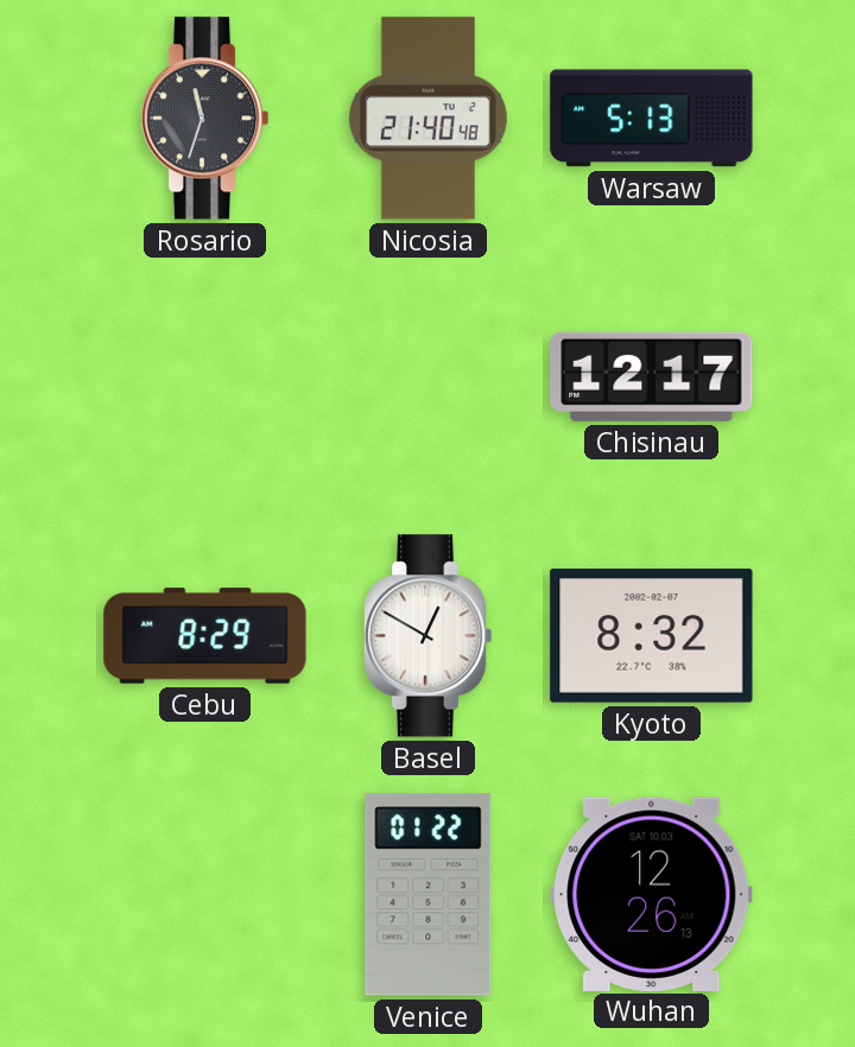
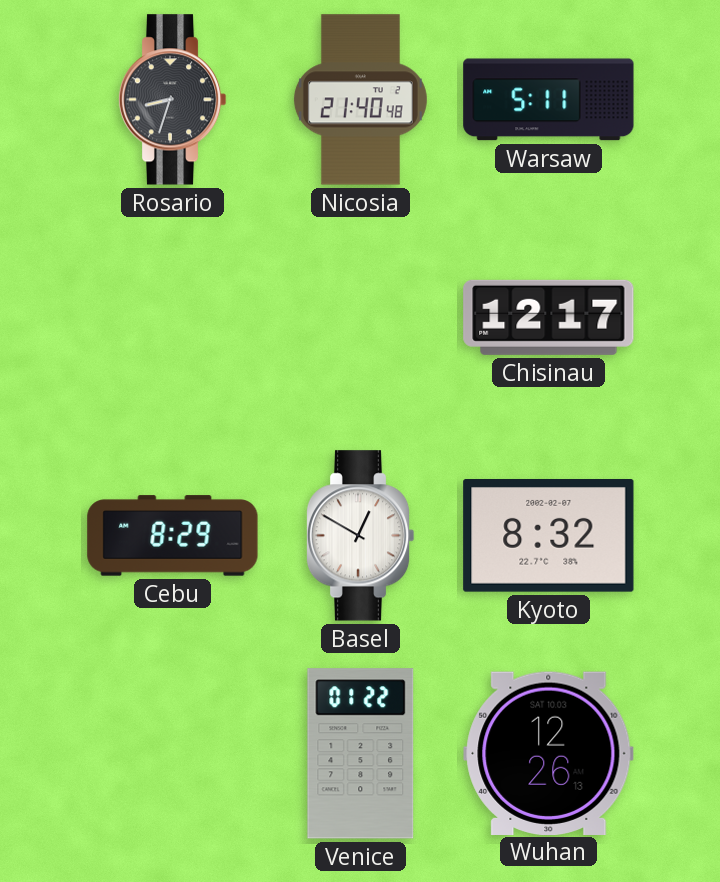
Rosario: 11:33 -> 8:33
Warsaw: 5:13 -> 5:11
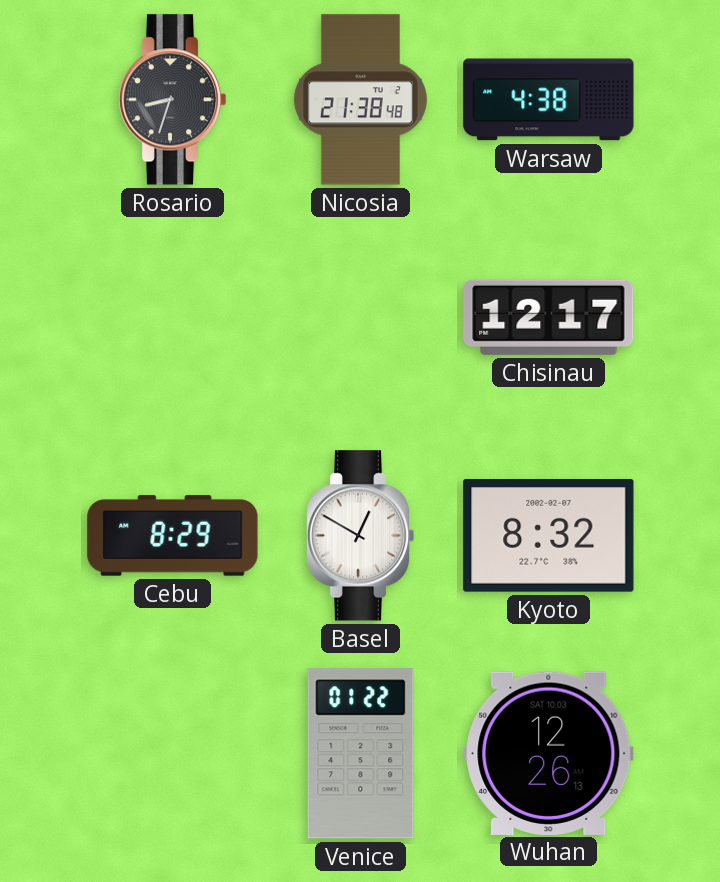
Nicosia: 21:40 -> 21:38
Warsaw: 5:11 -> 4:38
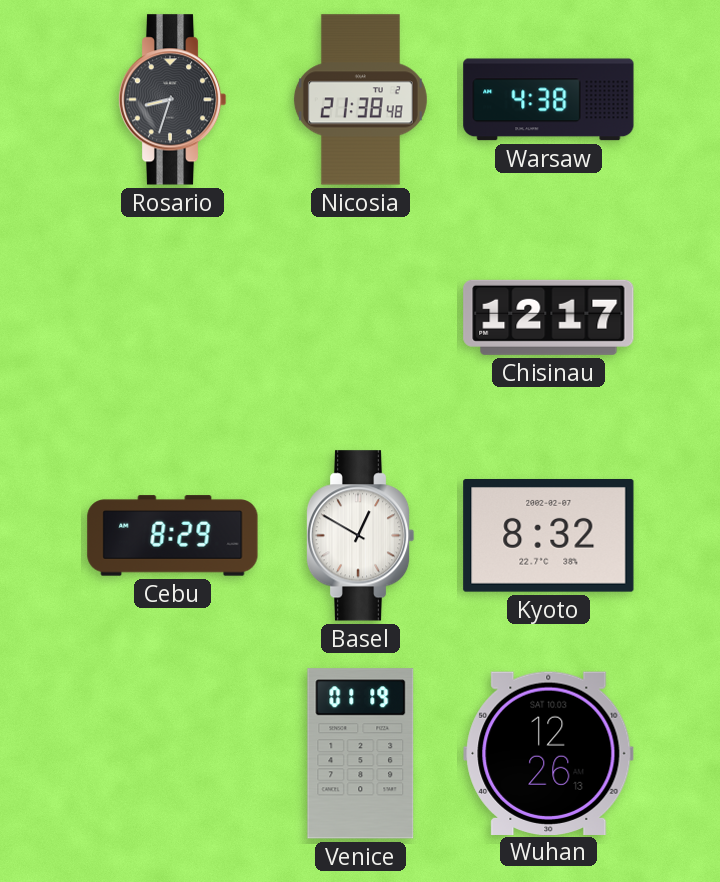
Venice: 01:22 -> 01:19
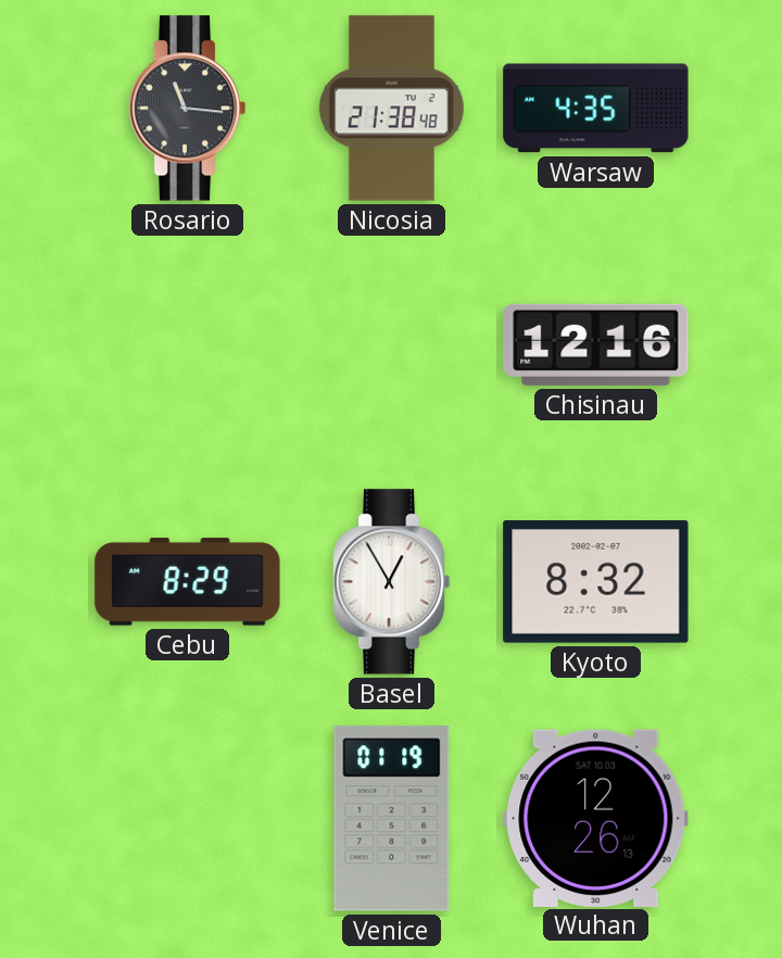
Rosario: 8:33 -> 11:16
Warsaw: 4:38 -> 4:35
Chisinau: 12:17 -> 12:16
Basel: 12:50 -> 12:55
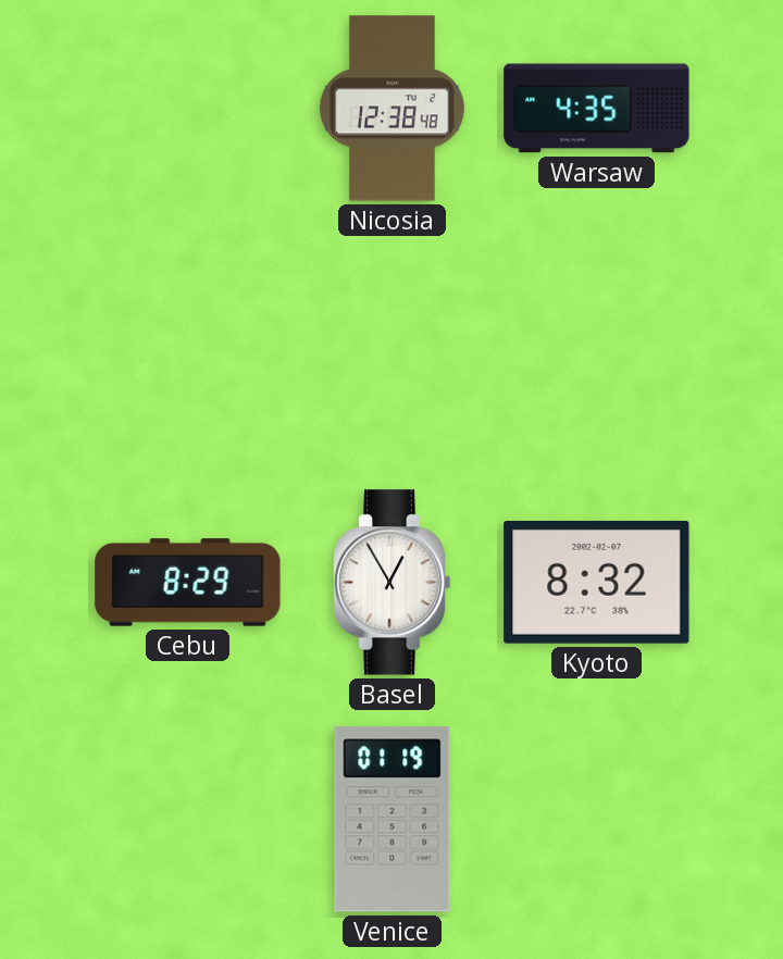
Rosario: 11:16 -> none
Nicosia: 21:38 -> 12:38
Chisinau: 12:16 -> none
Wuhan: 12:26 -> none
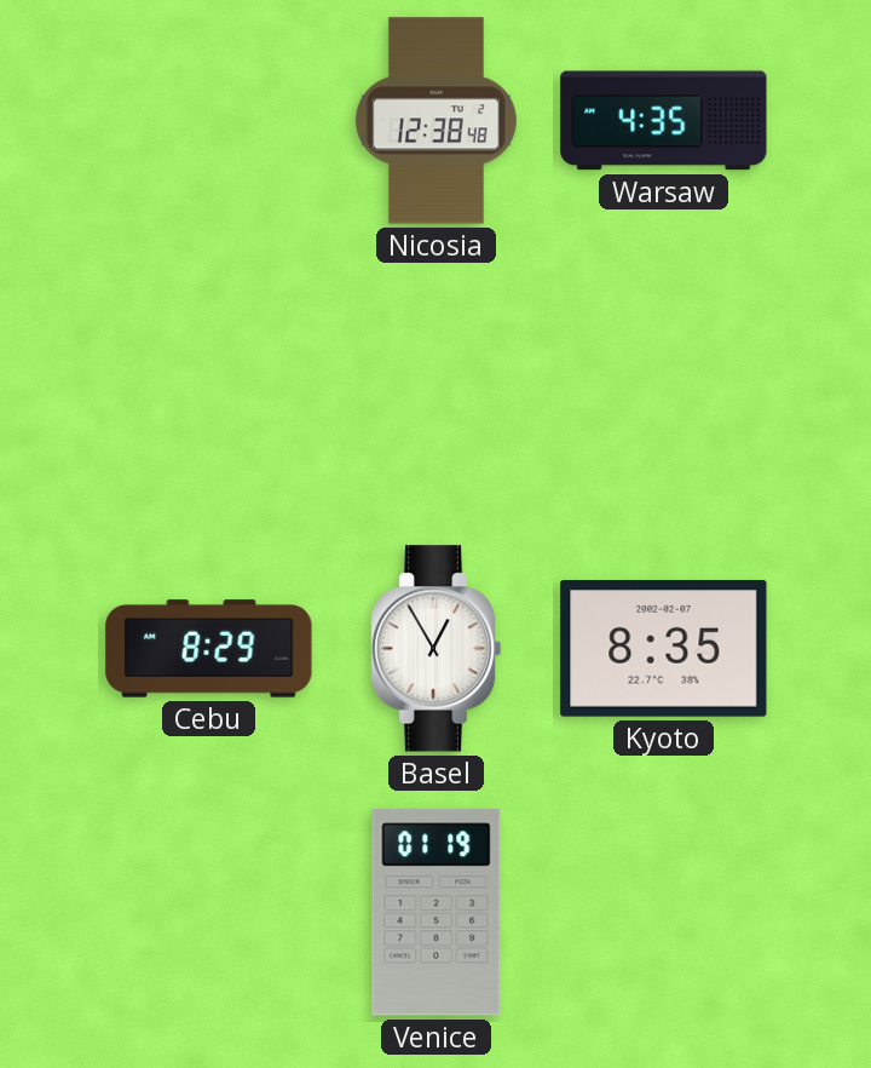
Kyoto: 8:32 -> 8:35
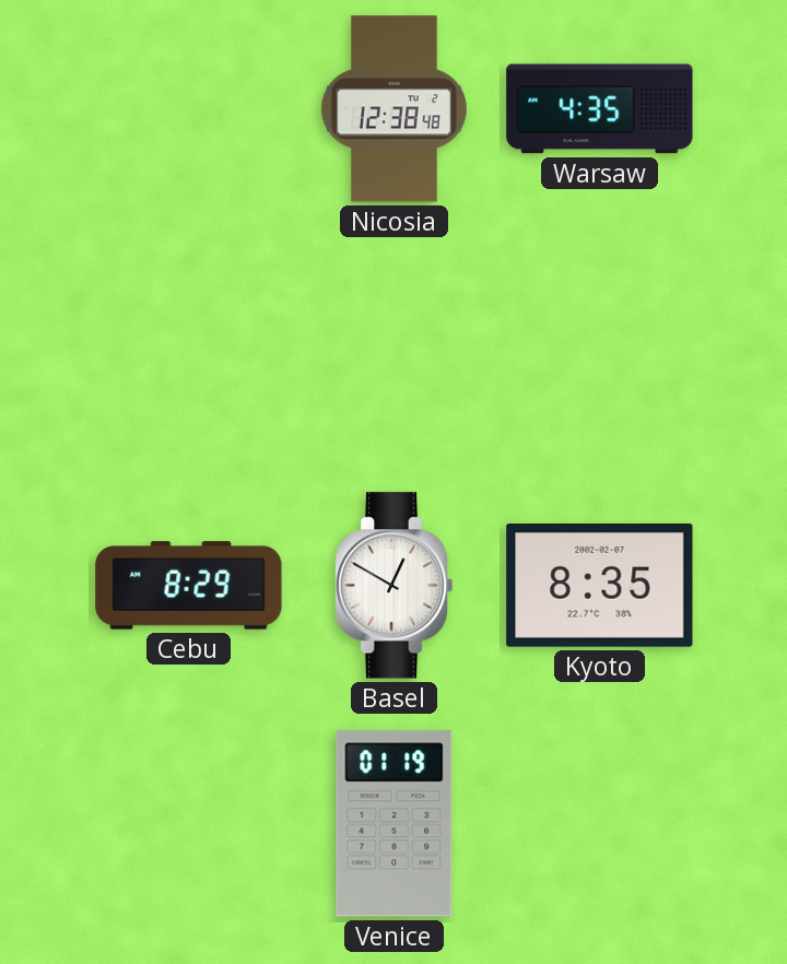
Basel: 12:55 -> 12:50
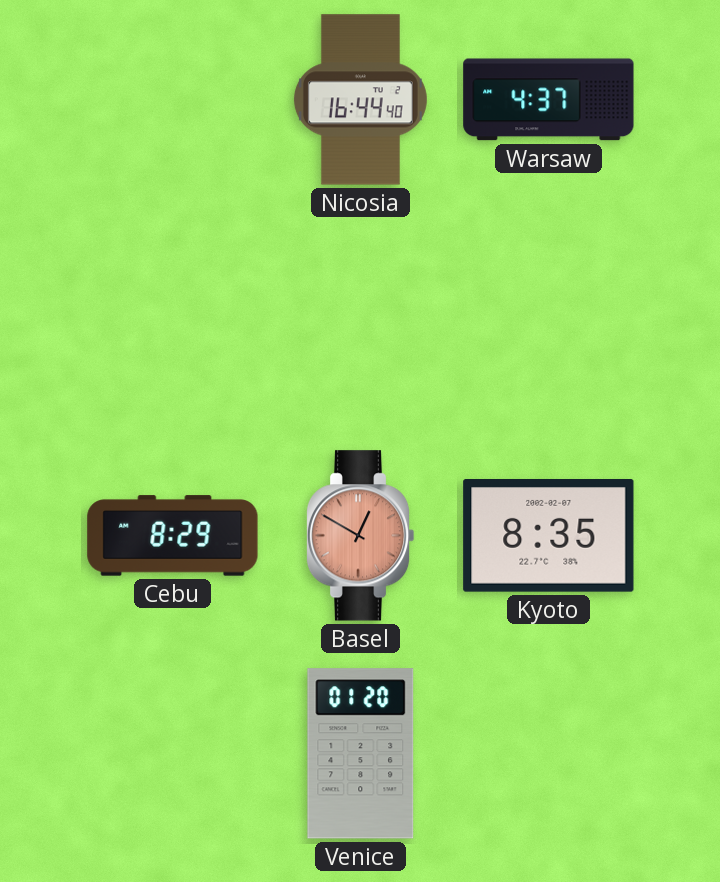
Nicosia: 12:38 -> 16:44
Warsaw: 4:35 -> 4:37
Basel dial: white -> salmon
Venice: 01:19 -> 01:20
